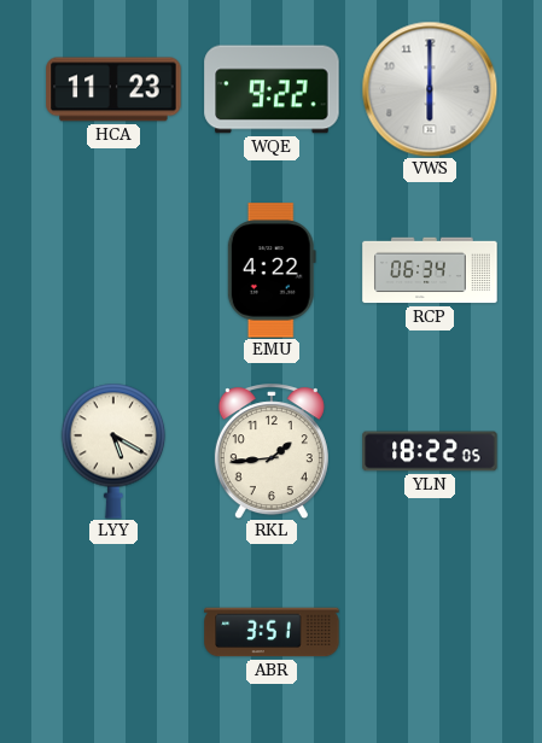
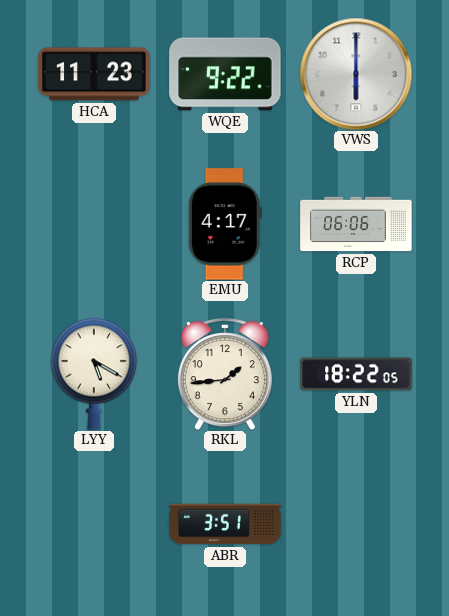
EMU: 4:22 -> 4:17
RCP: 06:34 -> 06:06
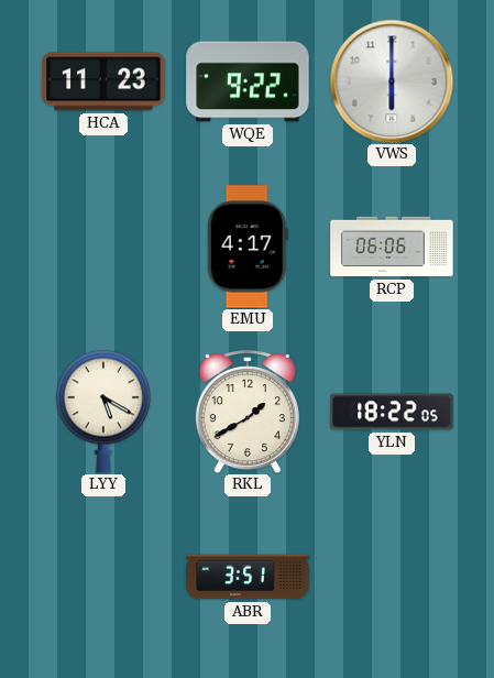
RKL: 1:44 -> 1:40
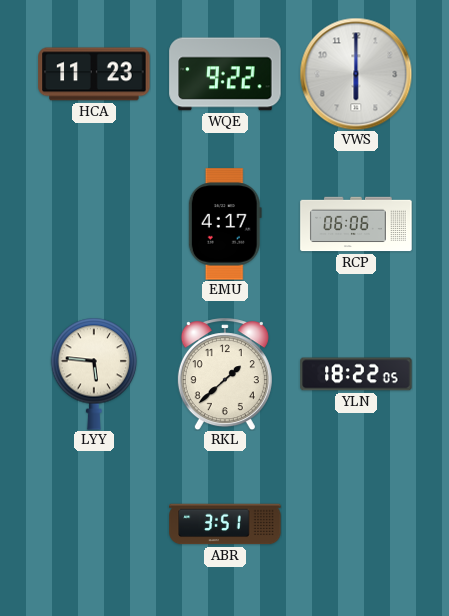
LYY: 5:20 -> 5:46
RKL: 1:40 -> 1:38
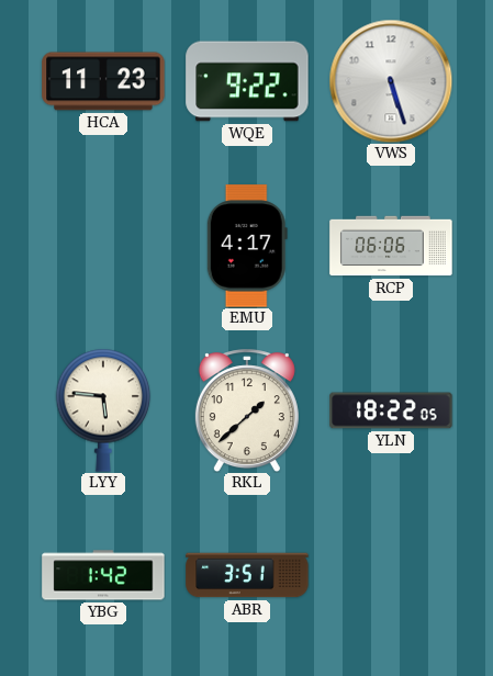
VWS: 6:00 -> 5:27
YBG: none -> 1:42
